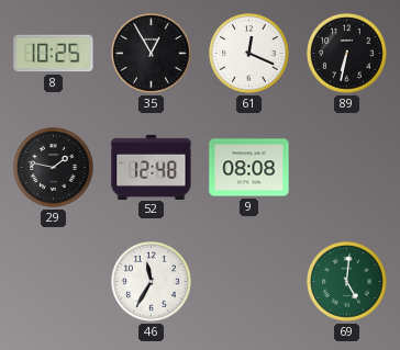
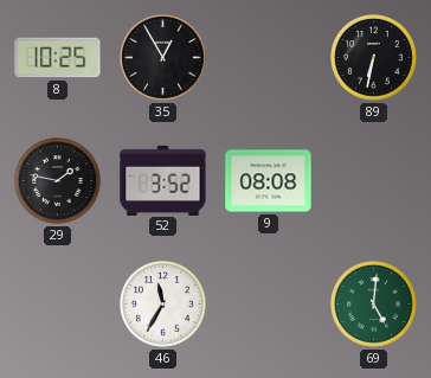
61: 12:19 -> none
52: 12:48 -> 3:52
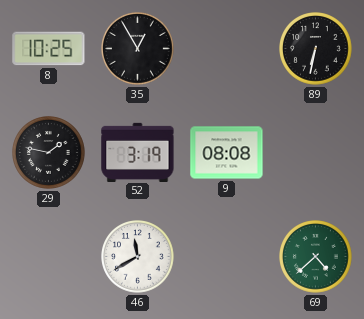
52: 3:52 -> 3:19
46: 11:35 -> 11:40
69: 5:01 -> 4:38
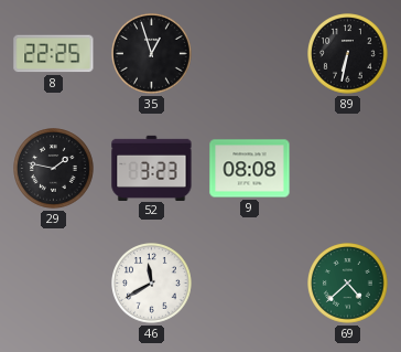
8: 10:25 -> 22:25
35: 12:55 -> 12:57
52: 3:19 -> 3:23
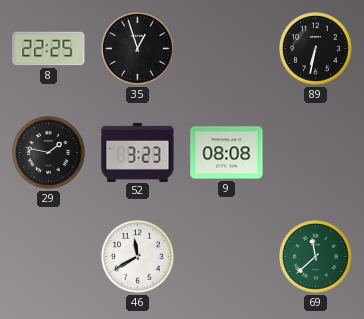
69: 4:38 -> 11:38
